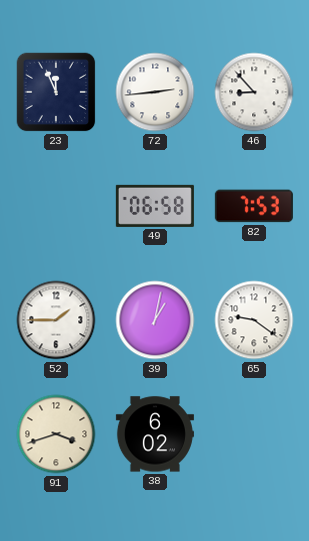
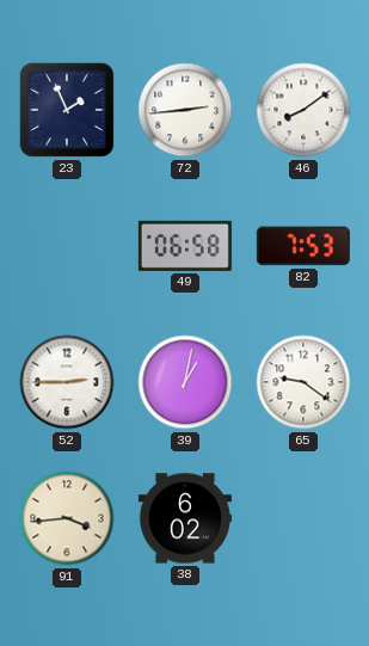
23: 11:56 -> 1:56
46: 8:53 -> 8:09
52: 1:45 -> 2:45
91: 3:42 -> 3:44
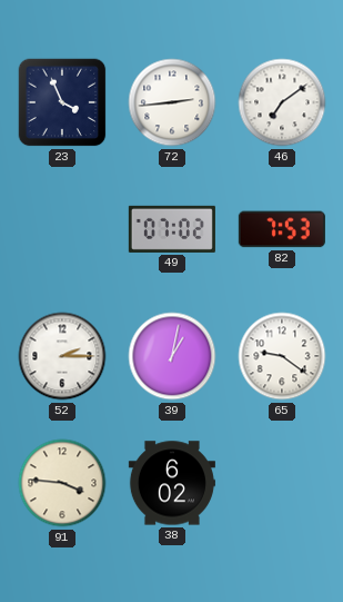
23: 1:56 -> 3:56
46: 8:09 -> 7:09
49: 06:58 -> 07:02
52: 2:45 -> 2:15
91: 3:44 -> 3:46
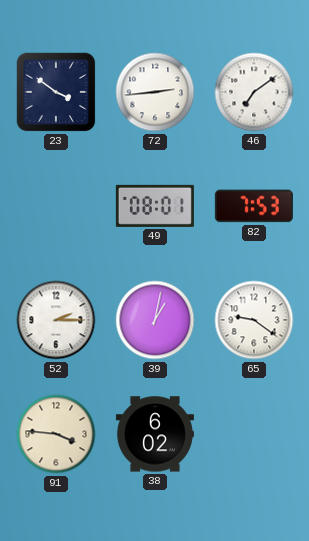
23: 3:56 -> 3:51
49: 07:02 -> 08:01
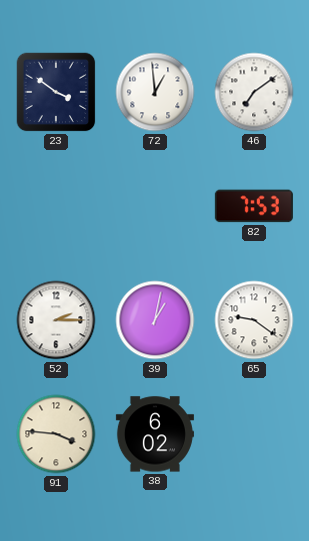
72: 2:44 -> 12:59
49: 08:01 -> none
